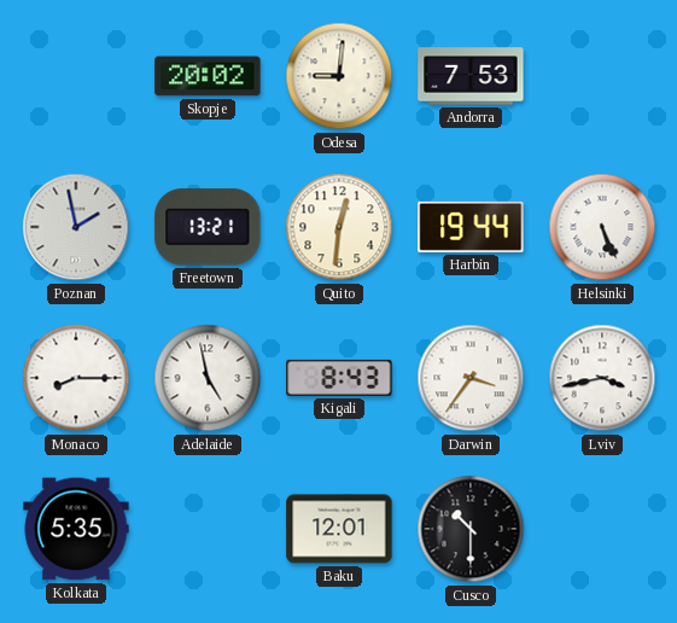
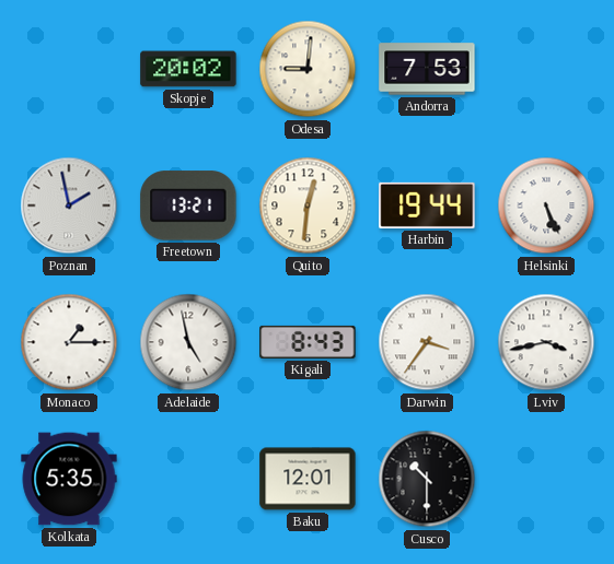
Monaco: 8:15 -> 1:15
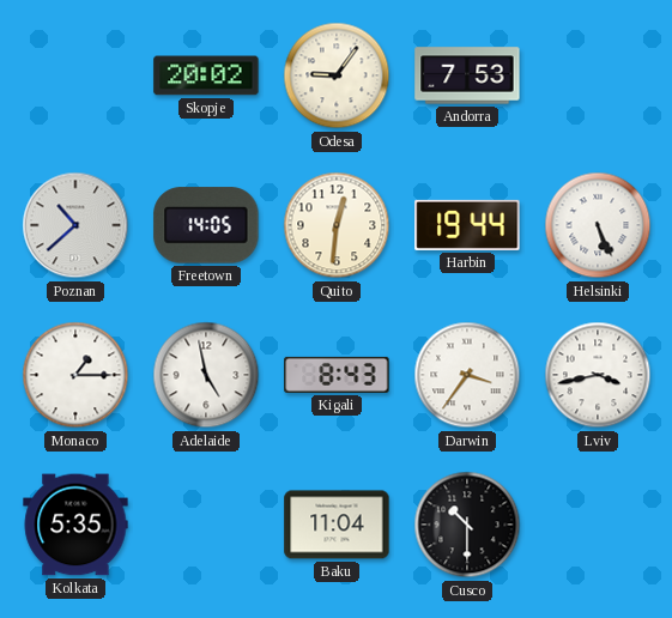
Odesa: 9:01 -> 9:06
Poznan: 1:58 -> 10:38
Freetown: 13:21 -> 14:05
Baku: 12:01 -> 11:04
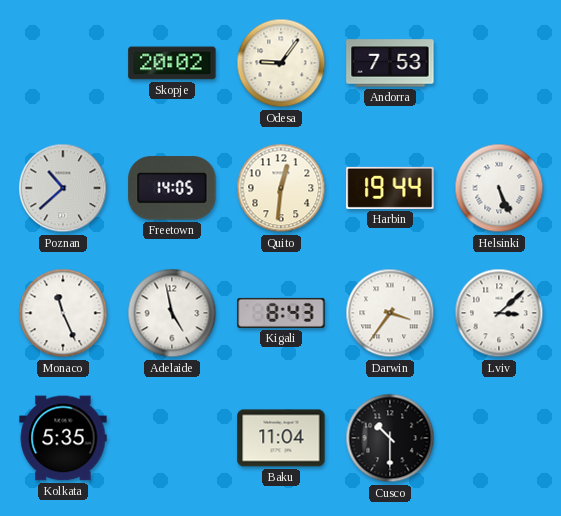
Monaco: 1:15 -> 11:26
Lviv: 3:43 -> 3:08
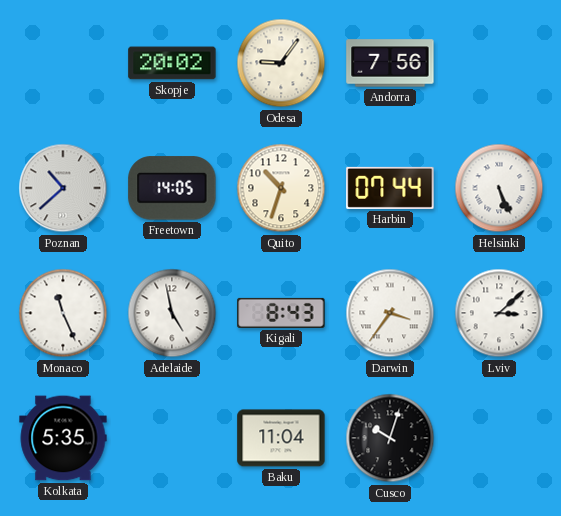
Andorra: 7:53 -> 7:56
Quito: 12:31 -> 10:33
Harbin: 19:44 -> 07:44
Cusco: 10:30 -> 10:03
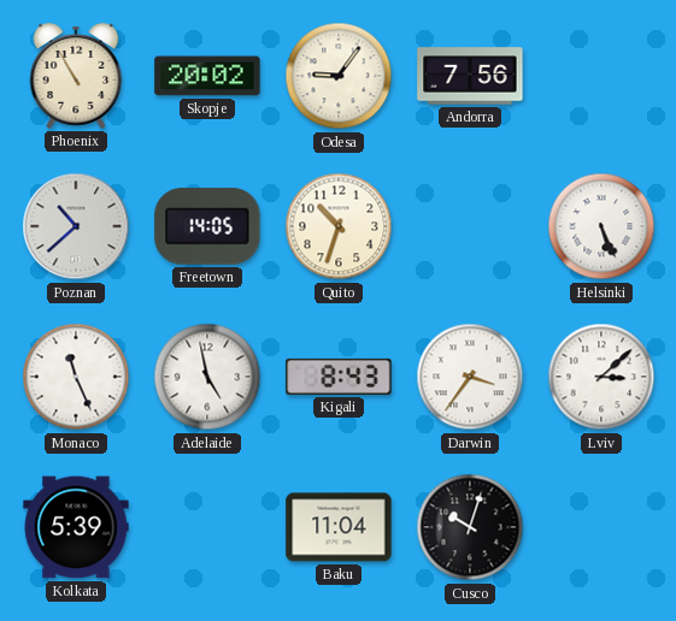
Phoenix: none -> 10:55
Harbin: 07:44 -> none
Kolkata: 5:35 -> 5:39
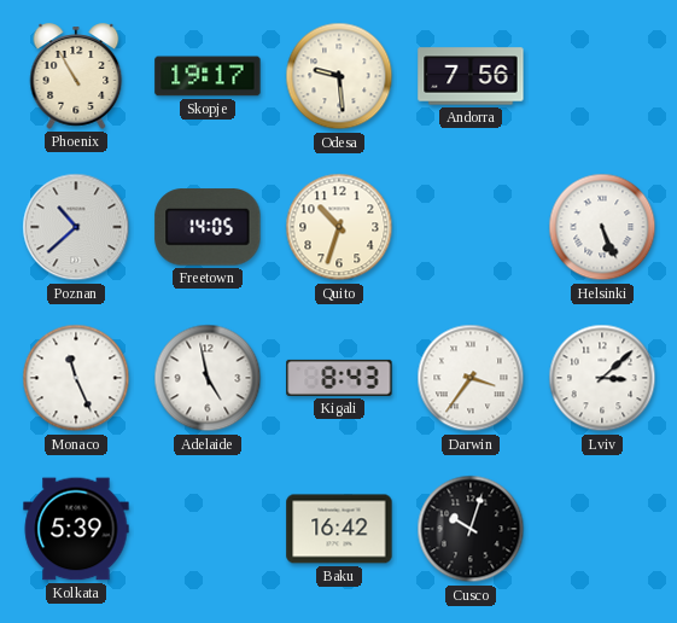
Skopje: 20:02 -> 19:17
Odesa: 9:06 -> 9:29
Baku: 11:04 -> 16:42
